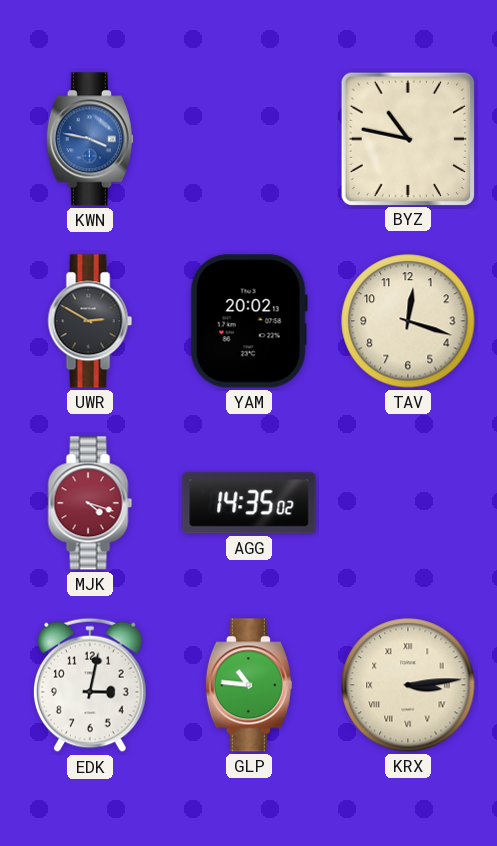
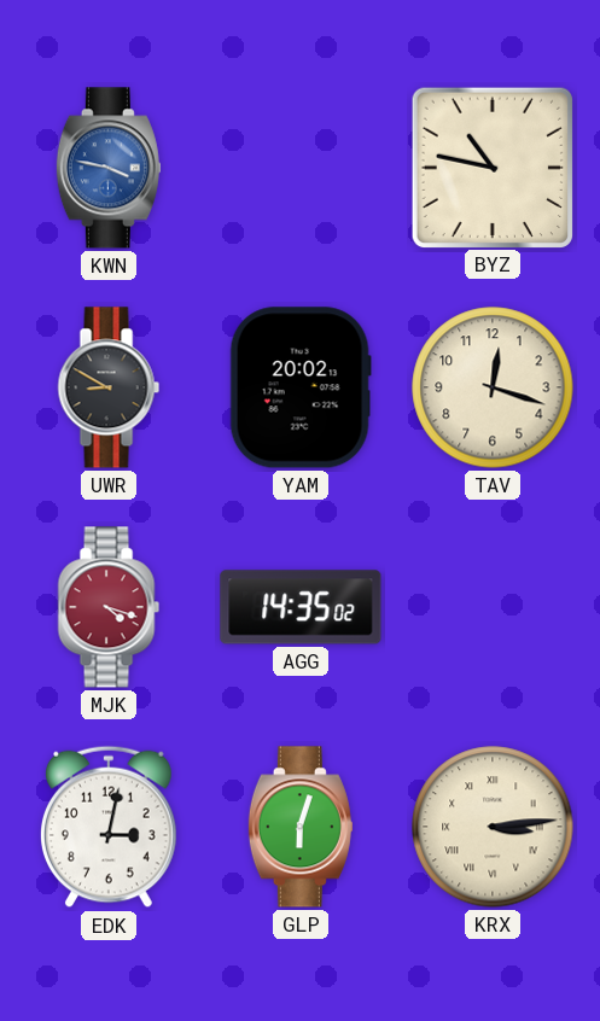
UWR: 2:50 -> 8:50
GLP: 10:46 -> 6:03
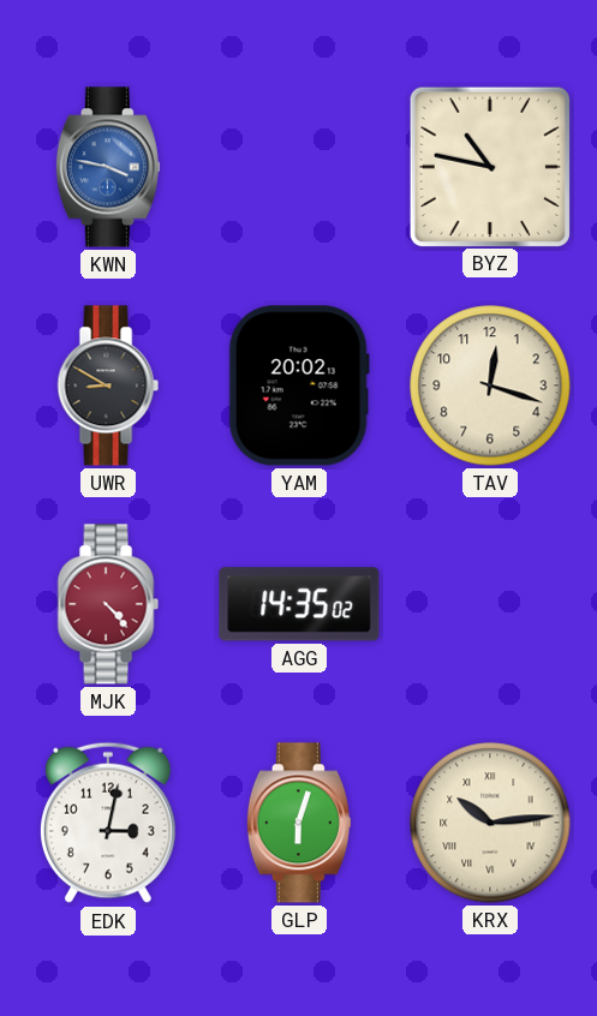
MJK: 4:18 -> 4:23
KRX: 3:14 -> 10:14
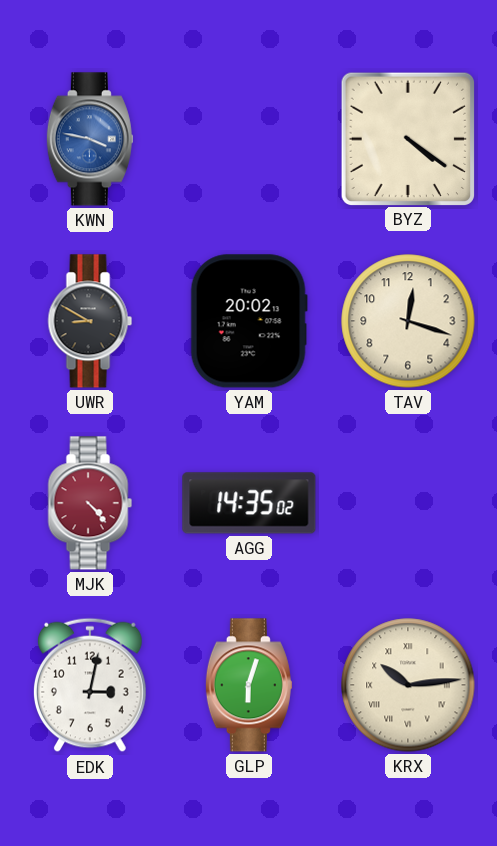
BYZ: 10:47 -> 4:21
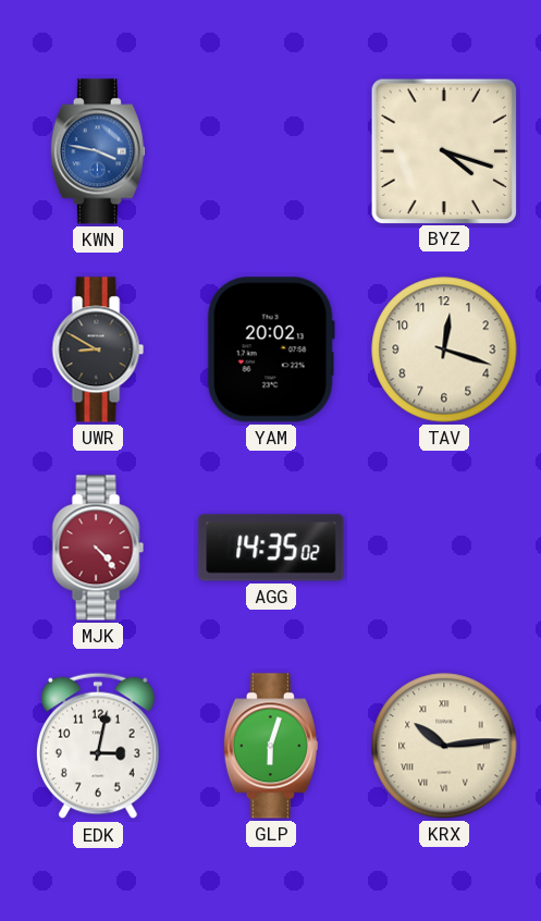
BYZ: 4:21 -> 4:18
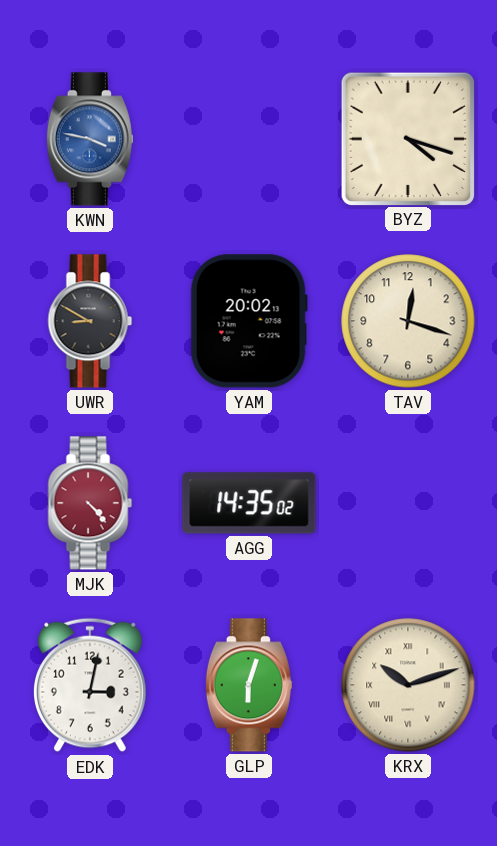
KRX: 10:14 -> 10:12
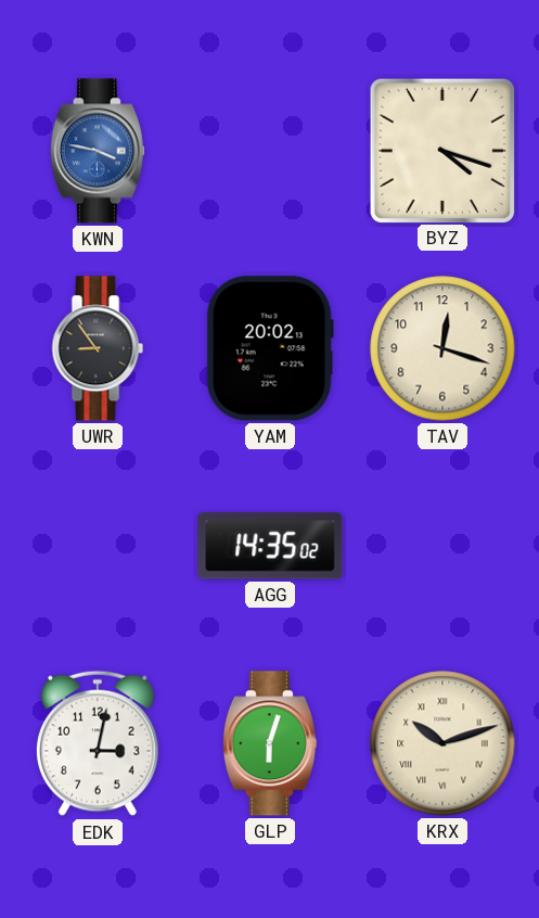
UWR: 8:50 -> 8:54
MJK: 4:23 -> none
